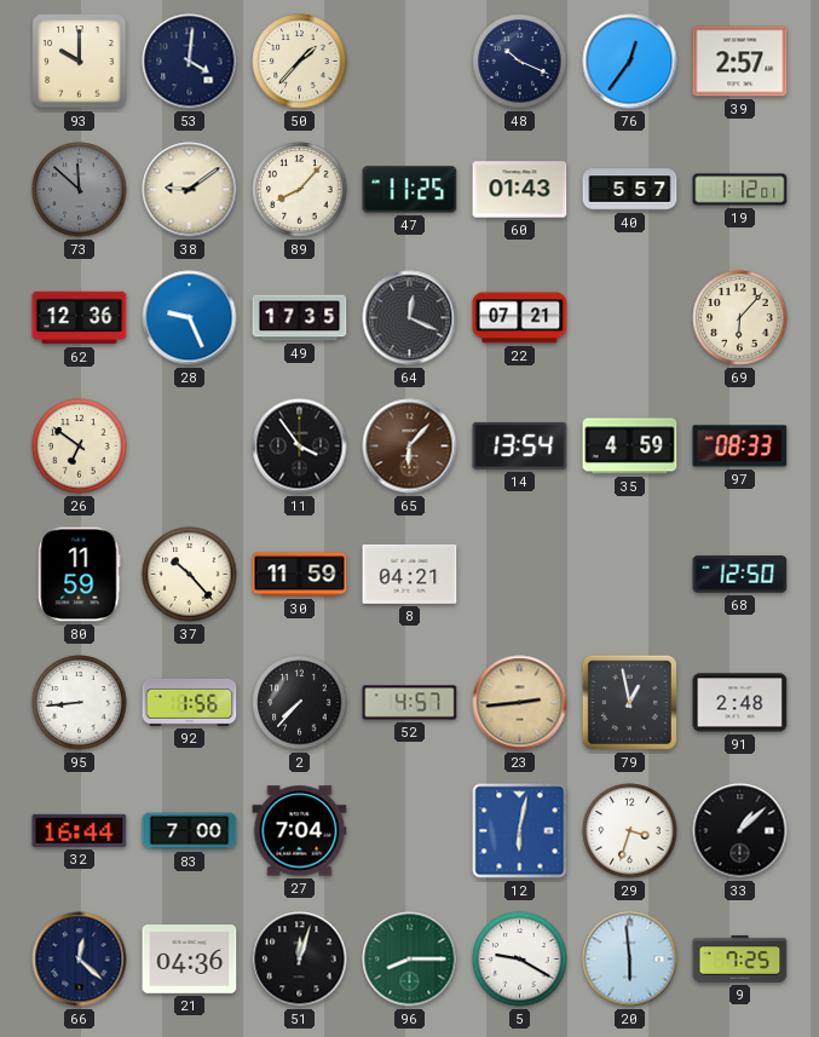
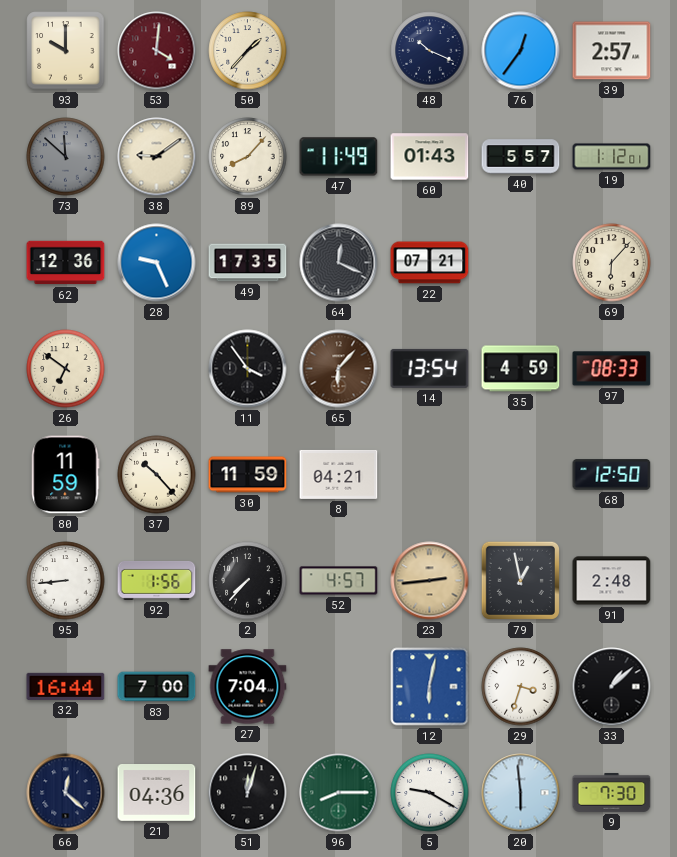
53 dial: navy -> burgundy
47: 11:25 -> 11:49
9: 7:25 -> 7:30
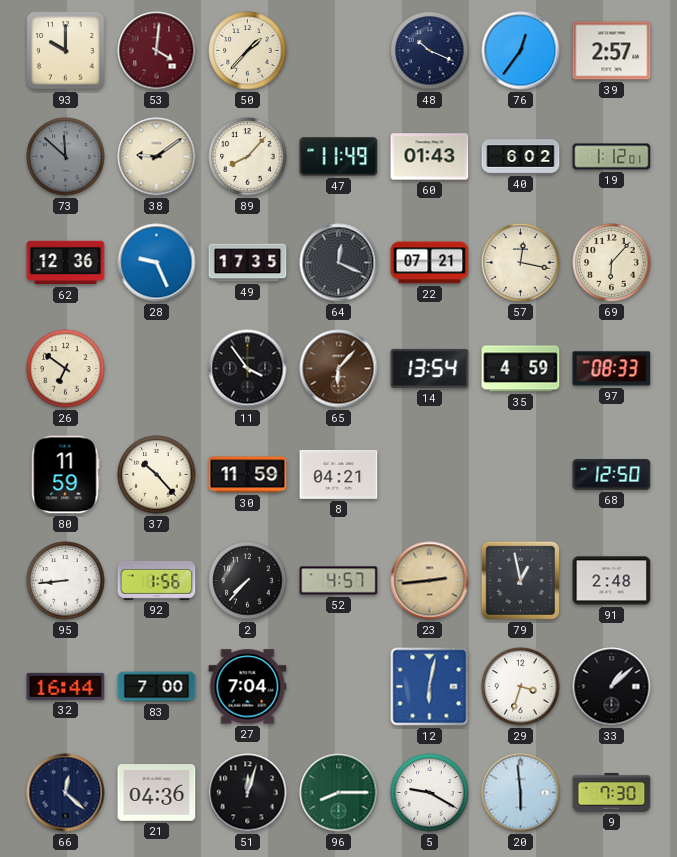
40: 5:57 -> 6:02
57: none -> 12:17
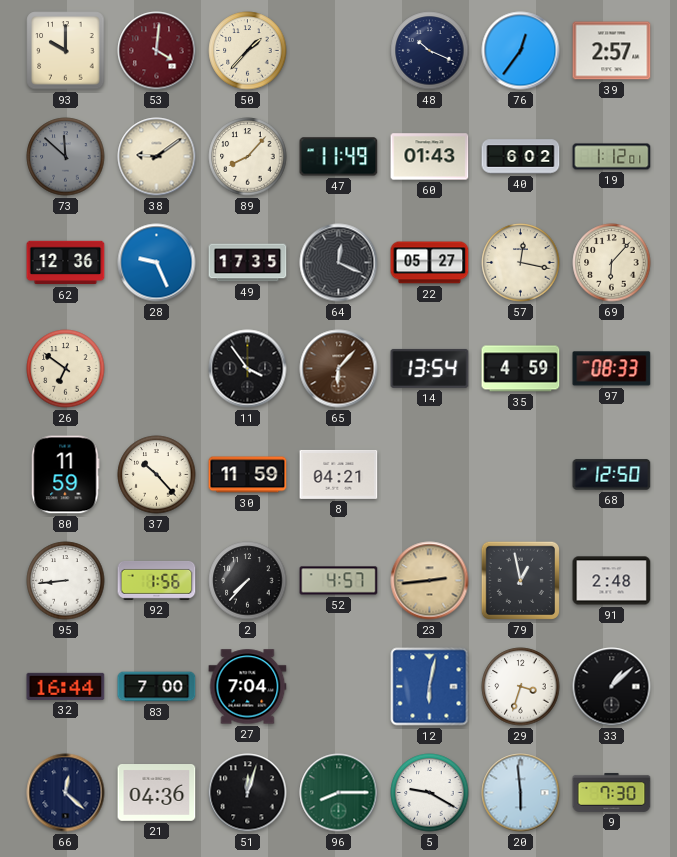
22: 07:21 -> 05:27
